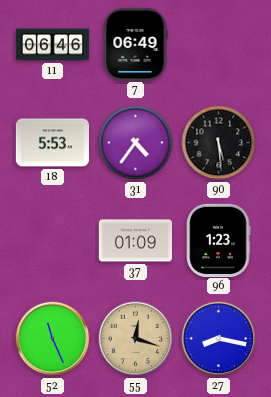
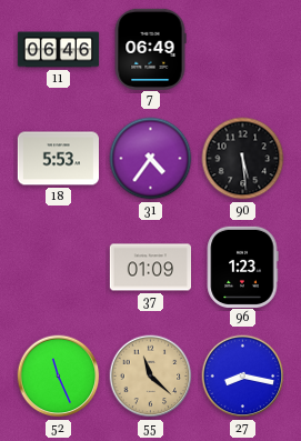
55: 12:18 -> 11:22
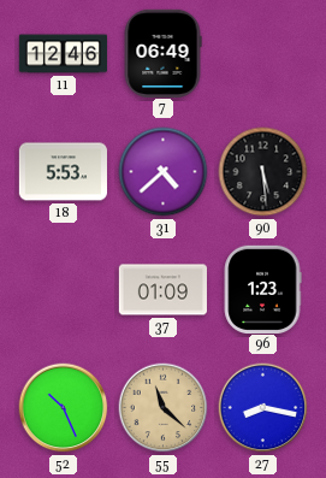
11: 06:46 -> 12:46
31: 4:36 -> 4:38
52: 11:26 -> 10:26
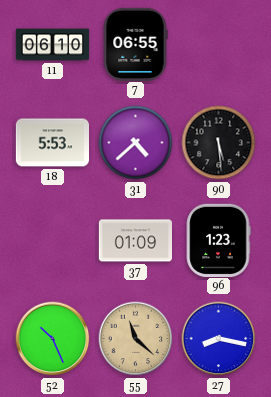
11: 12:46 -> 06:10
7: 06:49 -> 06:55
